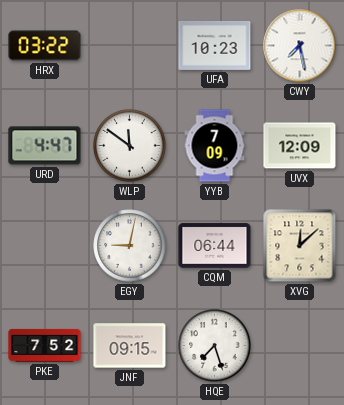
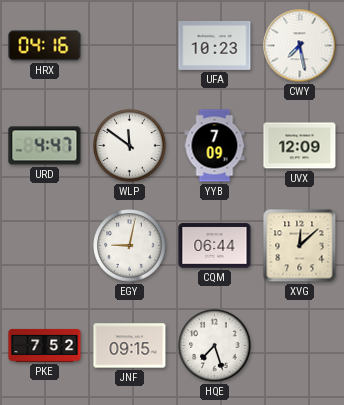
HRX: 03:22 -> 04:16
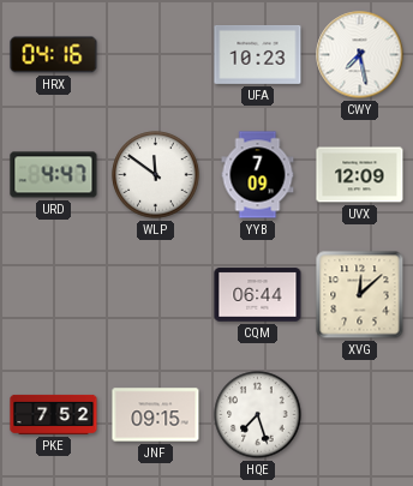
EGY: 9:02 -> none
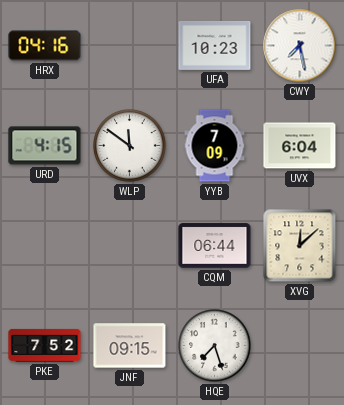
URD: 4:47 -> 4:15
UVX: 12:09 -> 6:04
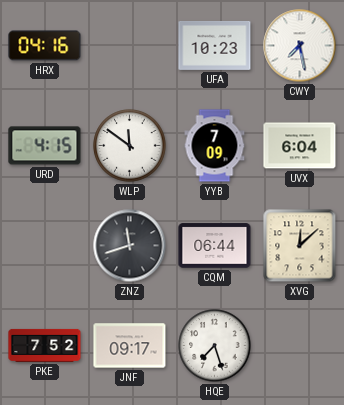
ZNZ: none -> 11:42
JNF: 09:15 -> 09:17
